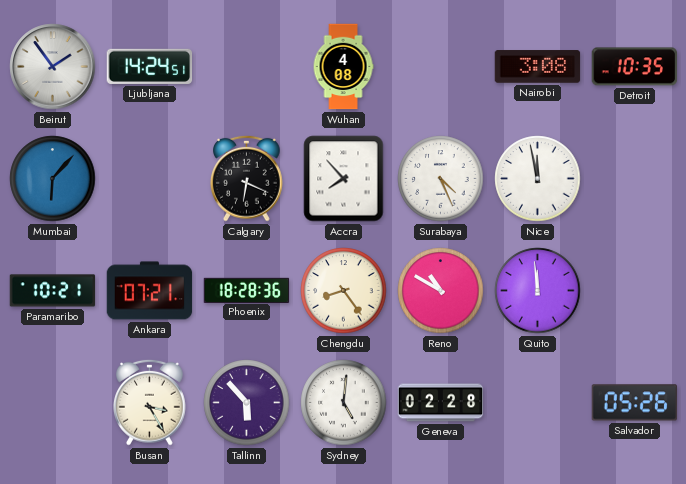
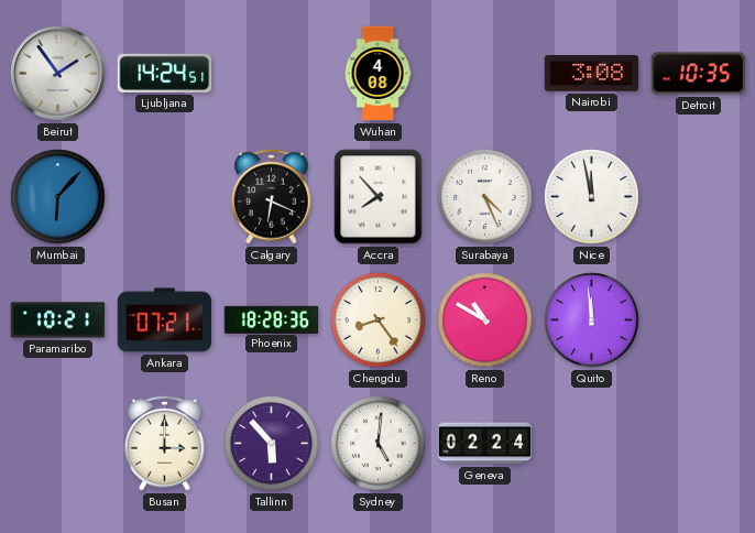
Busan: 3:25 -> 3:00
Geneva: 02:28 -> 02:24
Salvador: 05:26 -> none
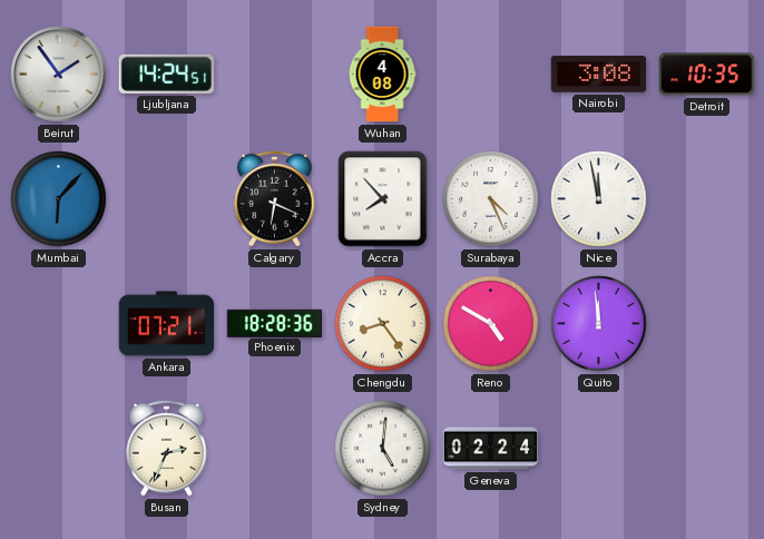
Paramaribo: 10:21 -> none
Reno: 10:50 -> 4:50
Busan: 3:00 -> 2:34
Tallinn: 5:53 -> none
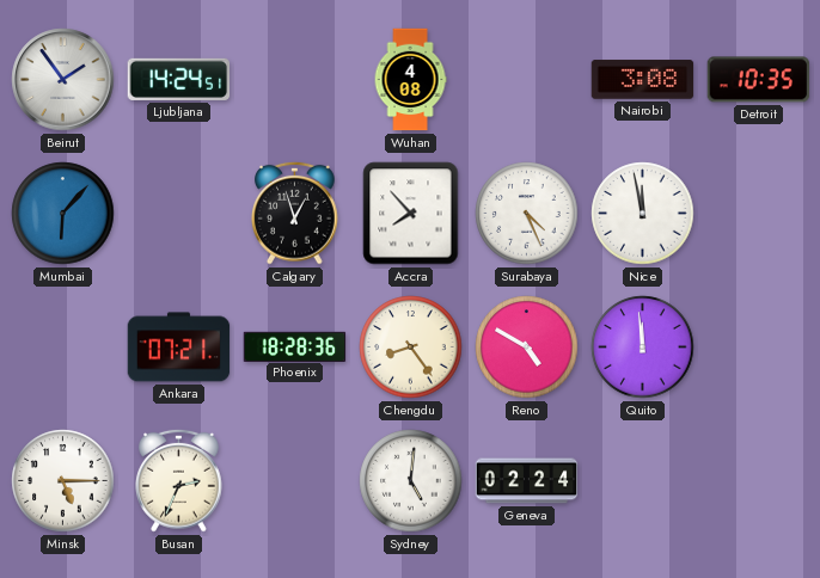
Calgary: 6:19 -> 12:57
Minsk: none -> 5:15
